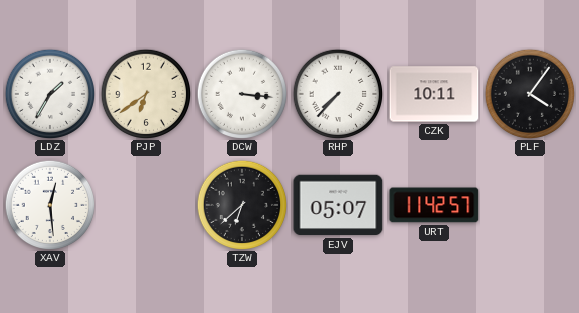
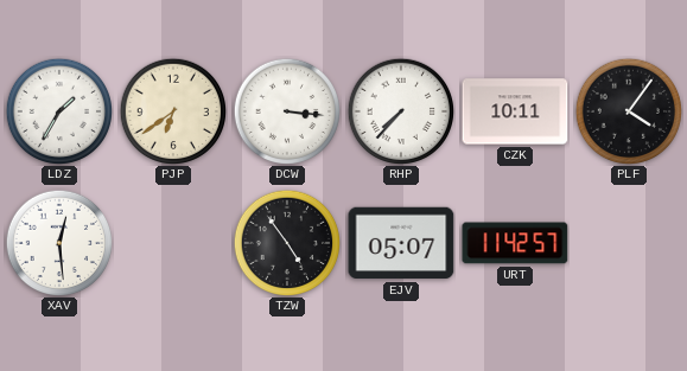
TZW: 6:38 -> 4:54
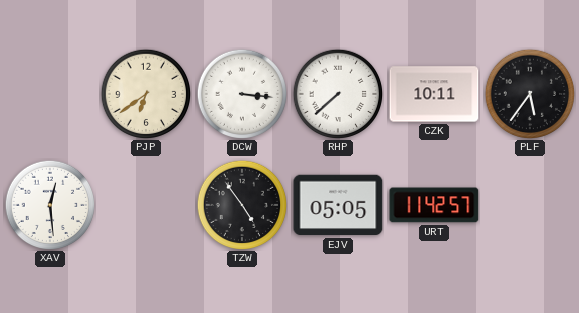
LDZ: 1:35 -> none
RHP: 7:37 -> 7:38
PLF: 4:06 -> 5:36
EJV: 05:07 -> 05:05
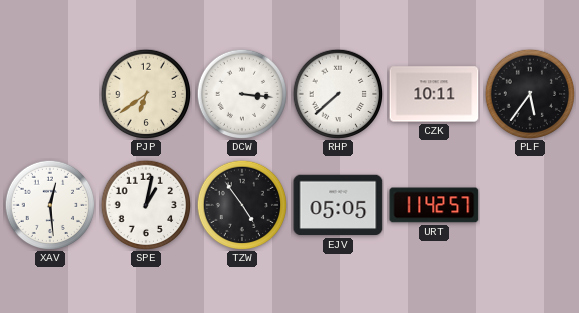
SPE: none -> 1:02
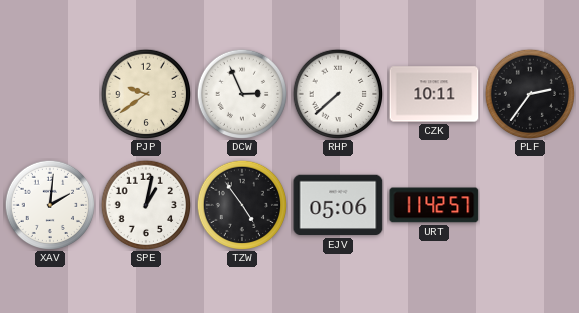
PJP: 6:39 -> 9:39
DCW: 3:16 -> 2:56
PLF: 5:36 -> 2:36
XAV: 12:29 -> 2:01
EJV: 05:05 -> 05:06
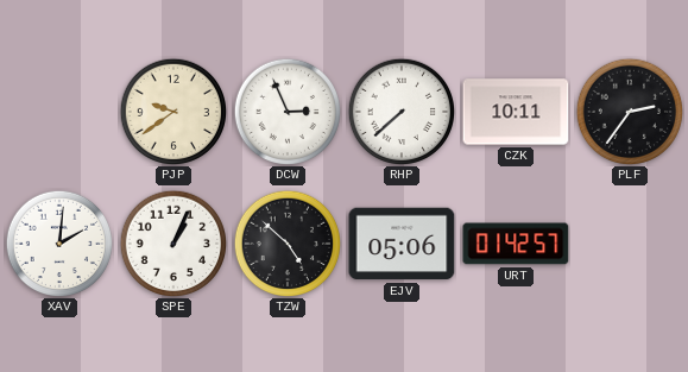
SPE: 1:02 -> 1:04
TZW: 4:54 -> 4:52
URT: 11:42 -> 01:42
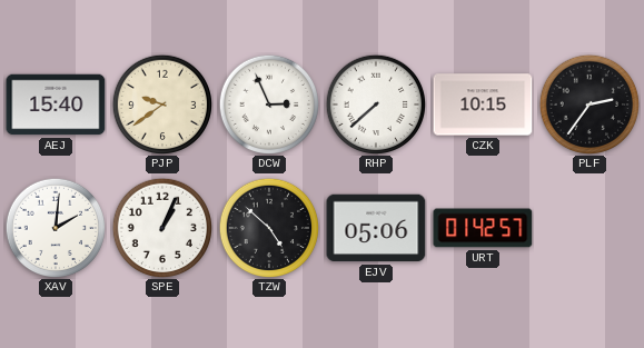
AEJ: none -> 15:40
CZK: 10:11 -> 10:15
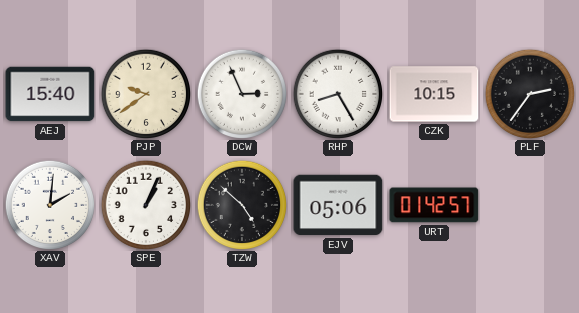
RHP: 7:38 -> 8:25
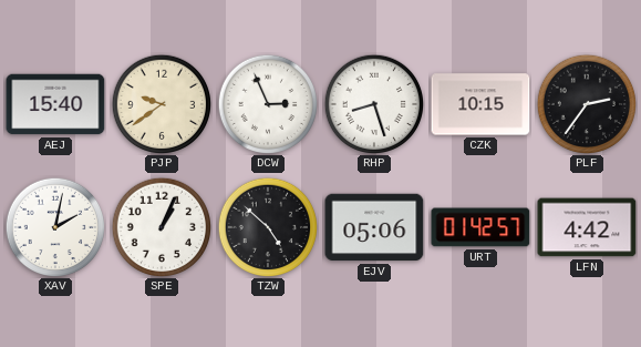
RHP: 8:25 -> 8:27
XAV: 2:01 -> 2:02
LFN: none -> 4:42
